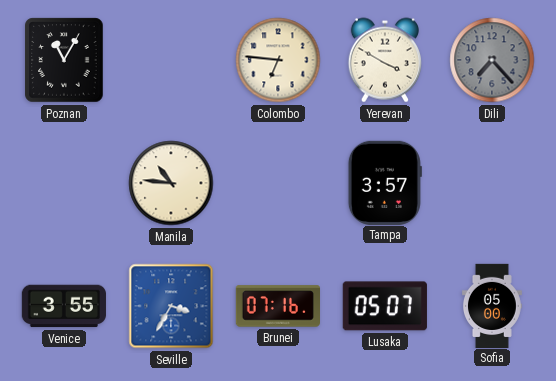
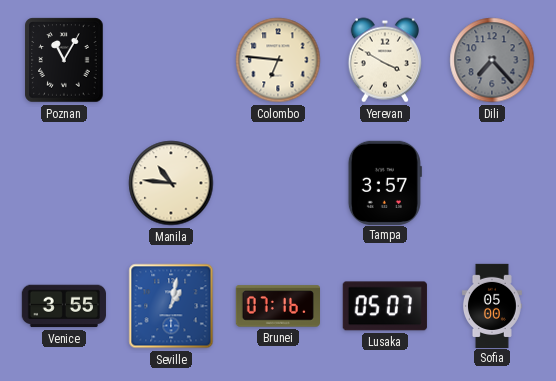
Seville: 3:35 -> 1:02
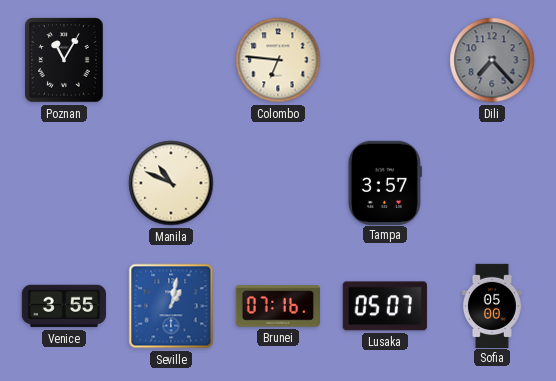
Yerevan: 3:50 -> none
Manila: 10:46 -> 10:49
